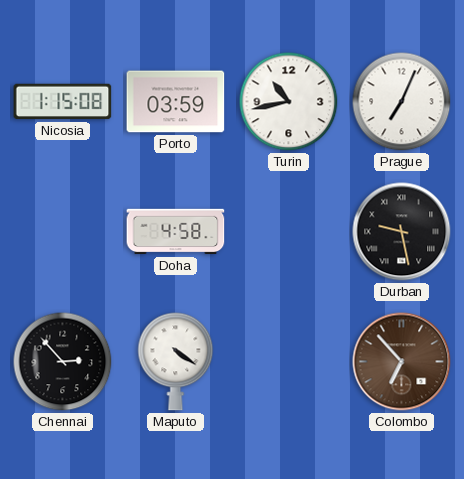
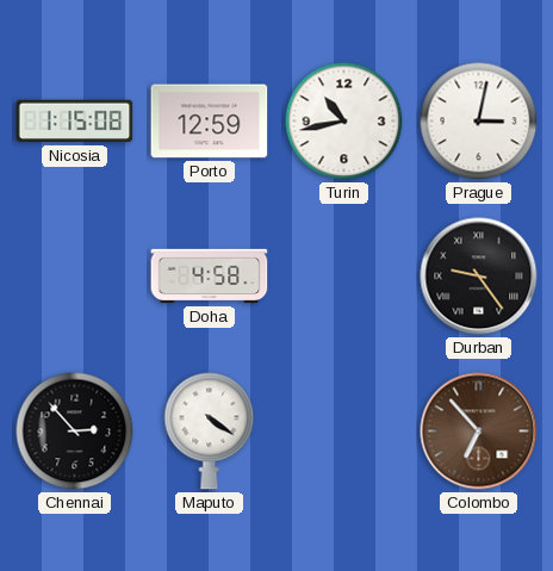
Porto: 03:59 -> 12:59
Prague: 7:04 -> 3:02
Durban: 9:28 -> 9:24
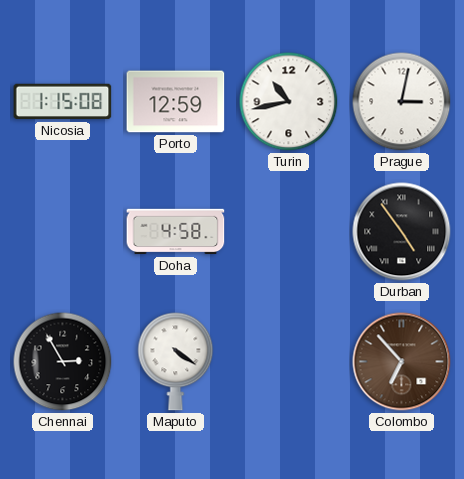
Durban: 9:24 -> 4:54
Chennai: 2:53 -> 2:55
